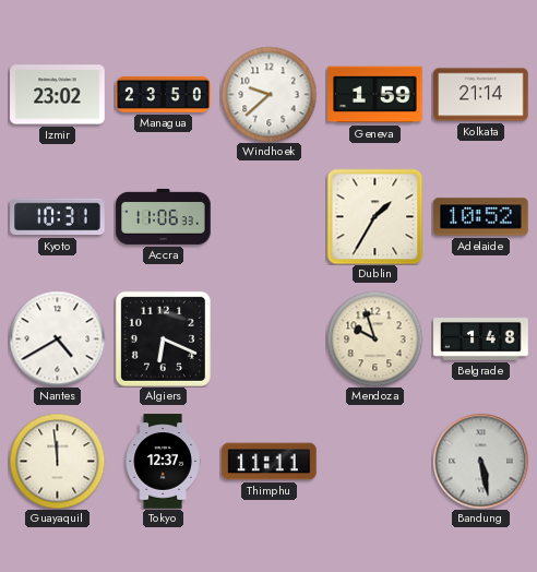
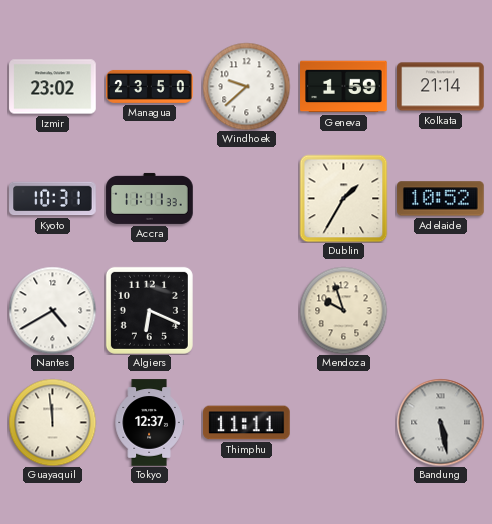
Accra: 11:06 -> 11:11
Belgrade: 1:48 -> none
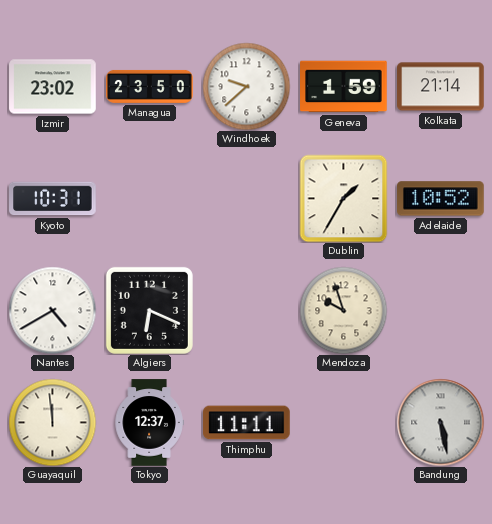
Accra: 11:11 -> none
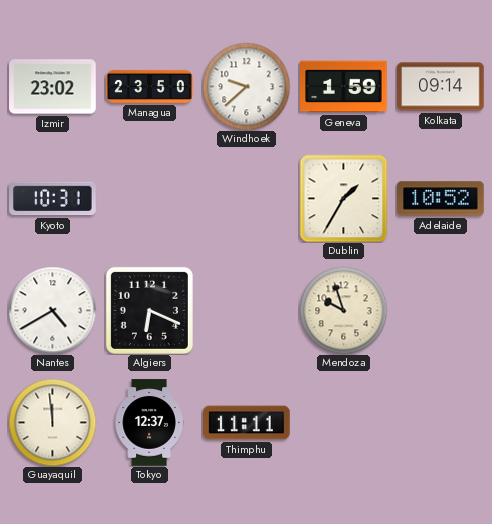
Kolkata: 21:14 -> 09:14
Bandung: 5:28 -> none
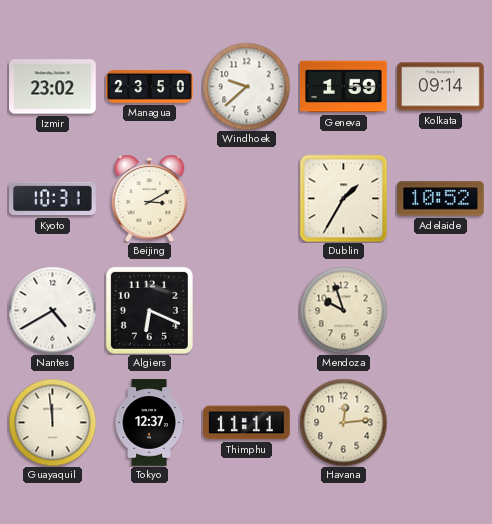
Beijing: none -> 3:10
Havana: none -> 12:14
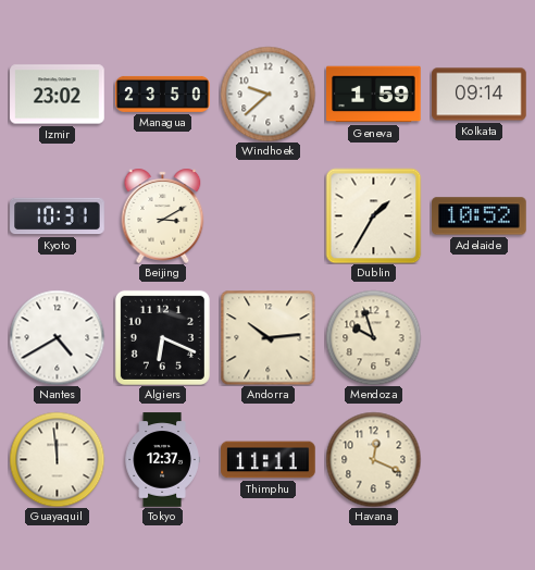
Andorra: none -> 10:14
Havana: 12:14 -> 12:19
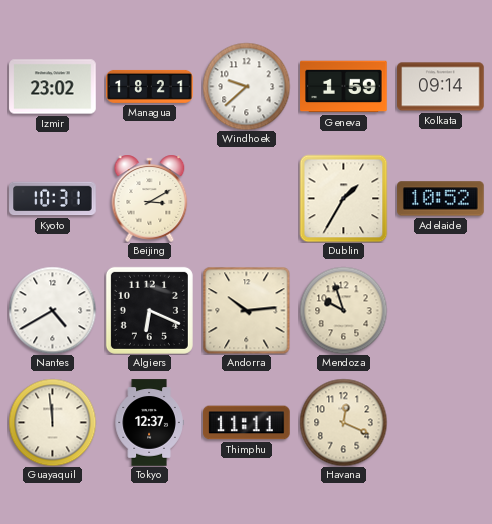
Managua: 23:50 -> 18:21
